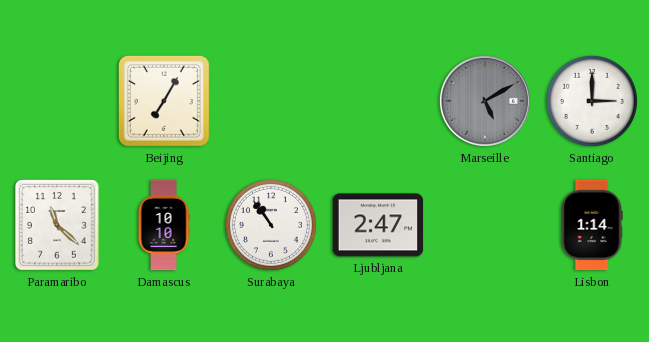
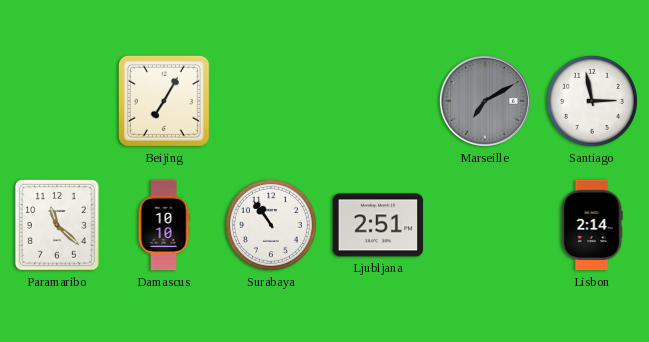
Marseille: 5:10 -> 7:10
Santiago: 3:00 -> 2:58
Ljubljana: 2:47 -> 2:51
Lisbon: 1:14 -> 2:14
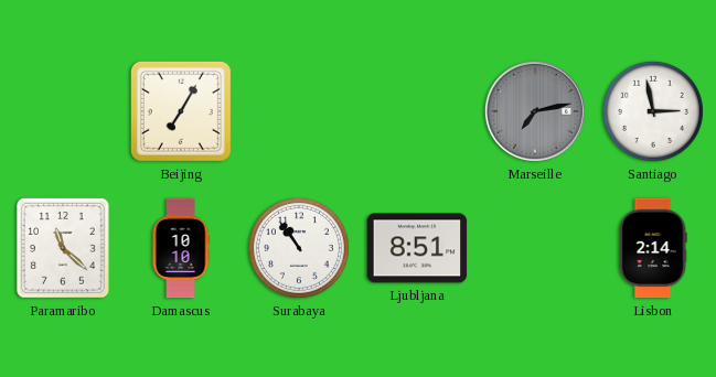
Marseille: 7:10 -> 7:13
Ljubljana: 2:51 -> 8:51
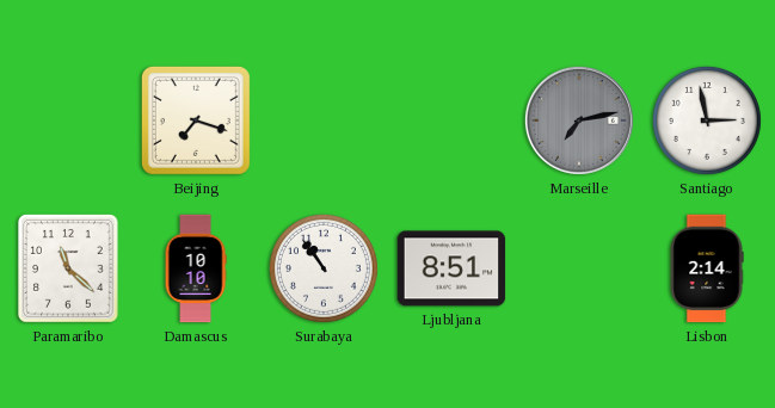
Beijing: 7:05 -> 7:18
